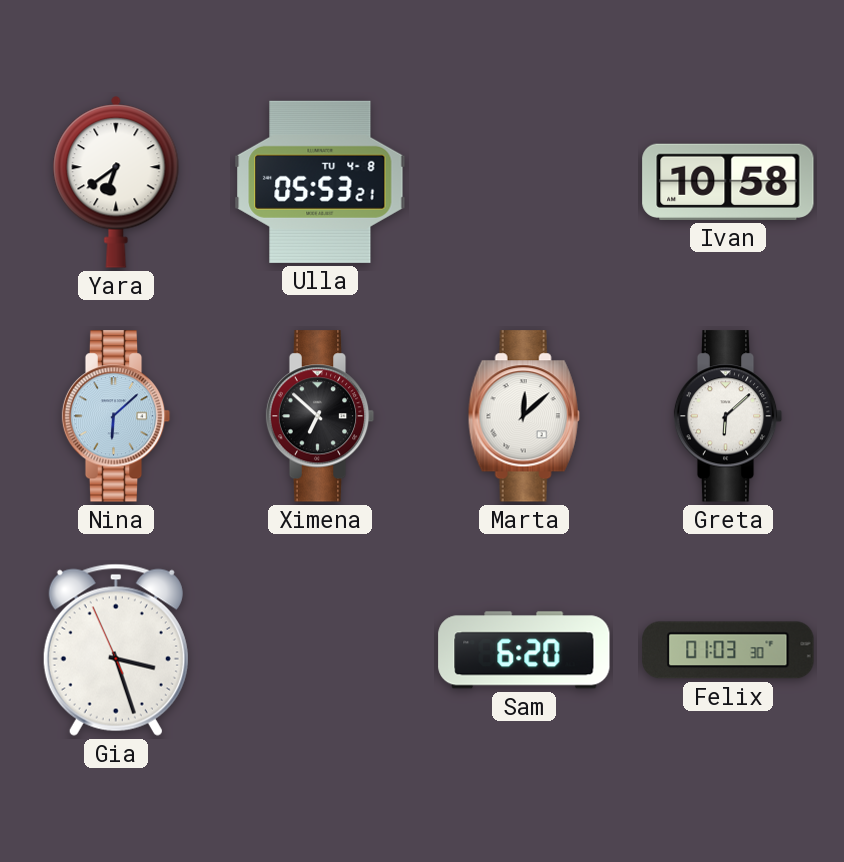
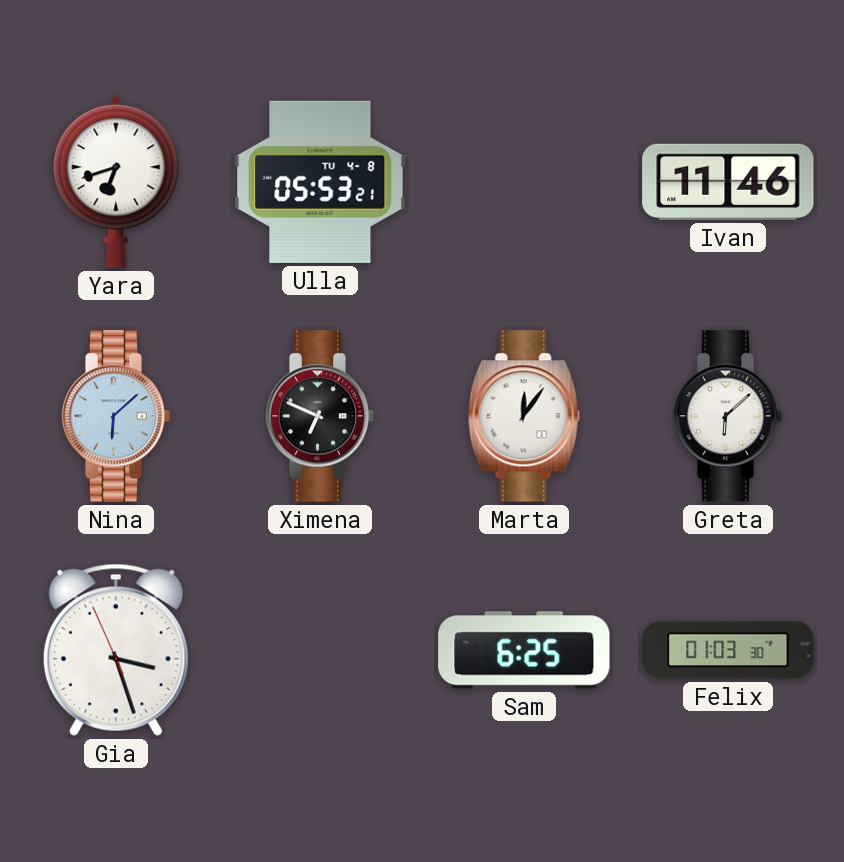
Yara: 6:39 -> 6:42
Ivan: 10:58 -> 11:46
Ximena: 6:52 -> 6:49
Marta: 12:08 -> 12:06
Sam: 6:20 -> 6:25
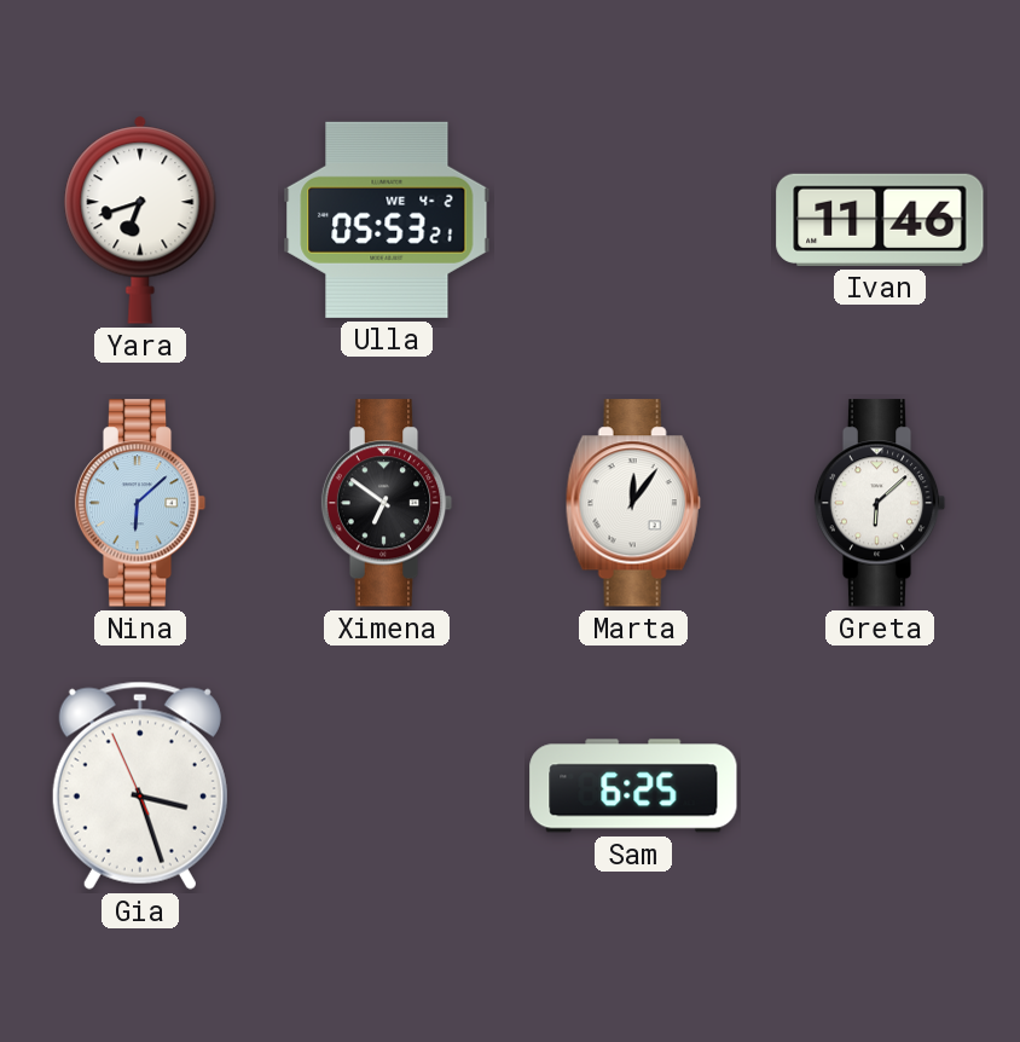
Ulla date: TU 4-8 -> WE 4-2
Ximena: 6:49 -> 6:51
Felix: 01:03 -> none
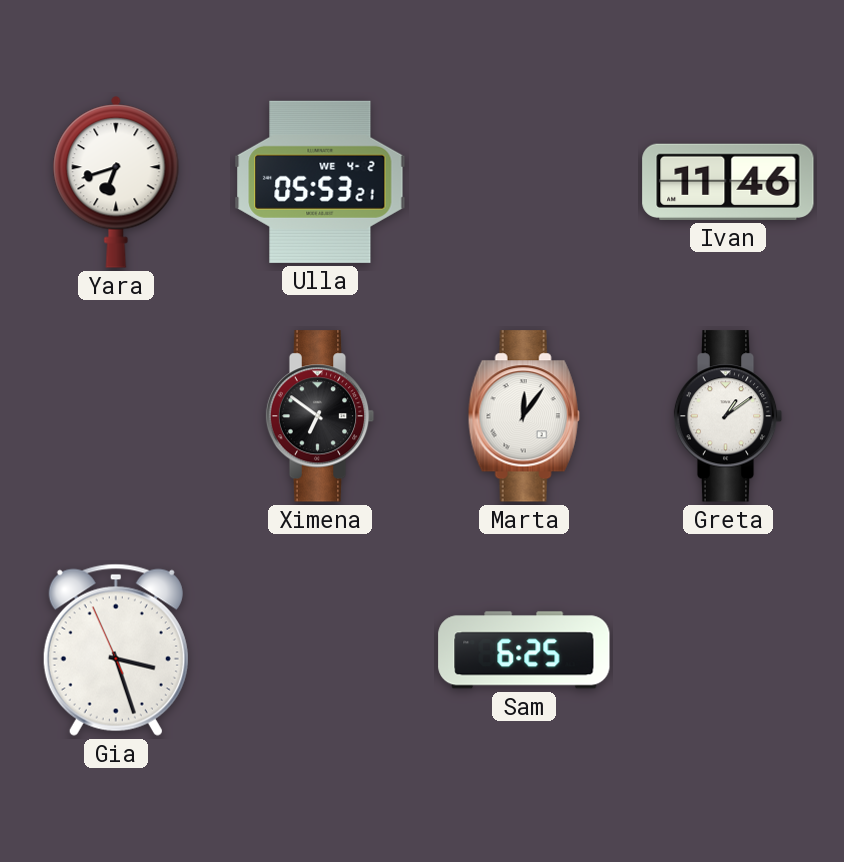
Nina: 6:08 -> none
Greta: 6:08 -> 1:09
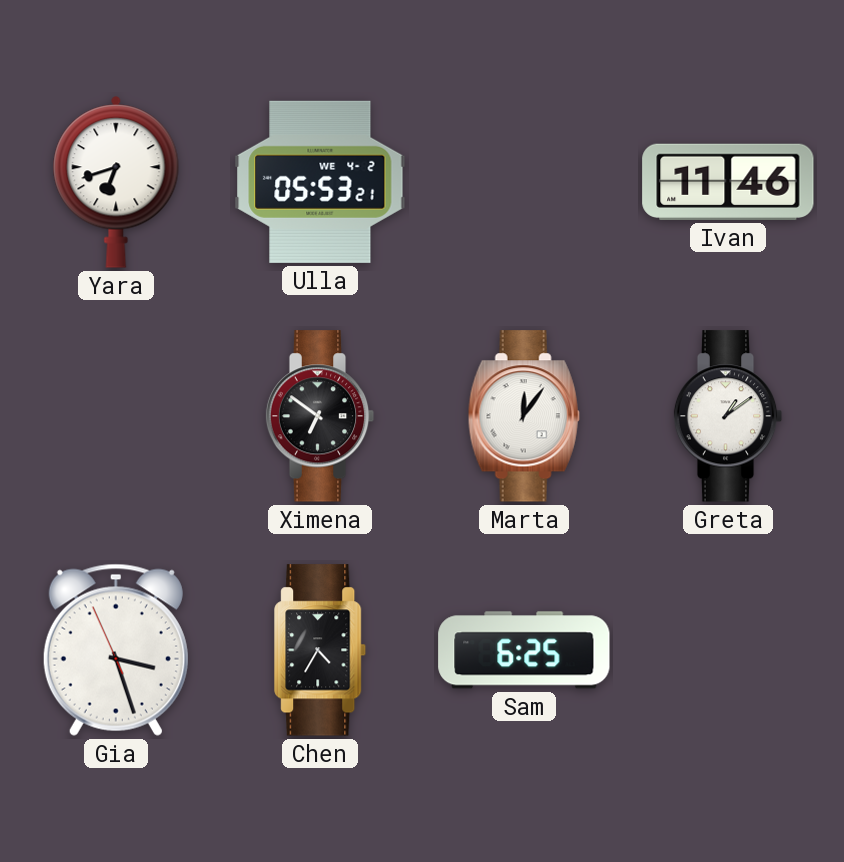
Chen: none -> 4:35
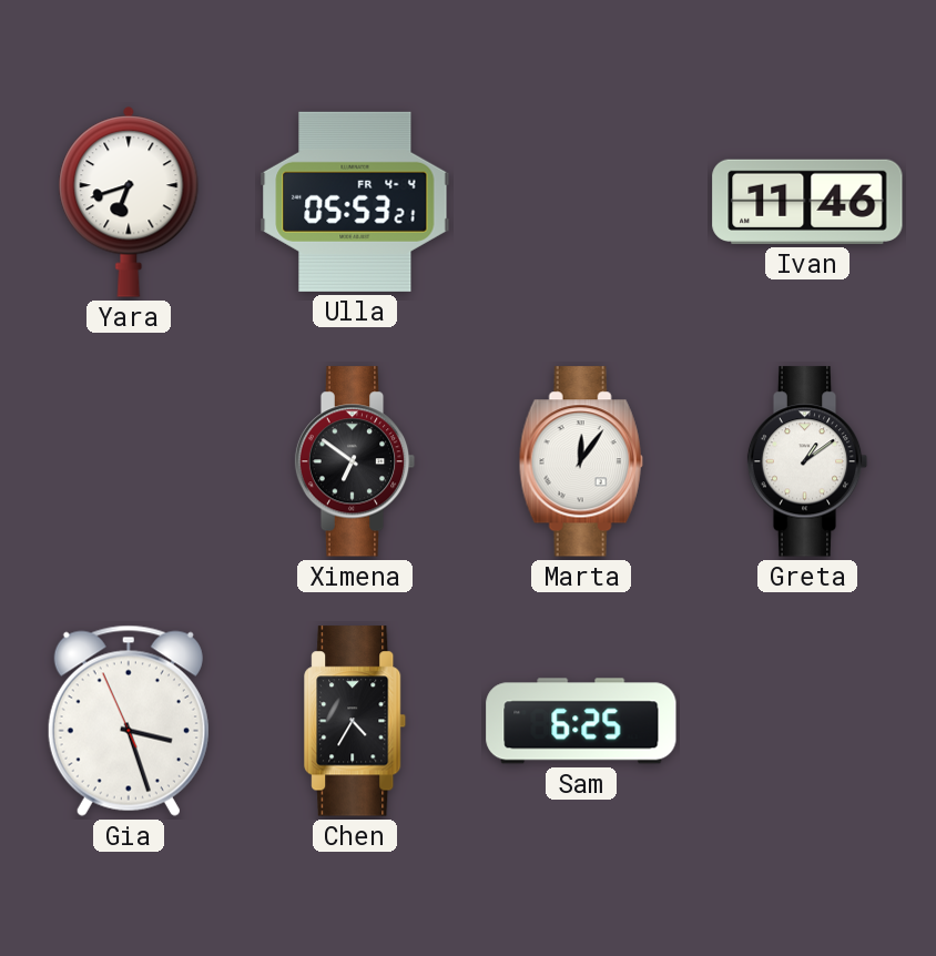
Ulla date: WE 4-2 -> FR 4-4
